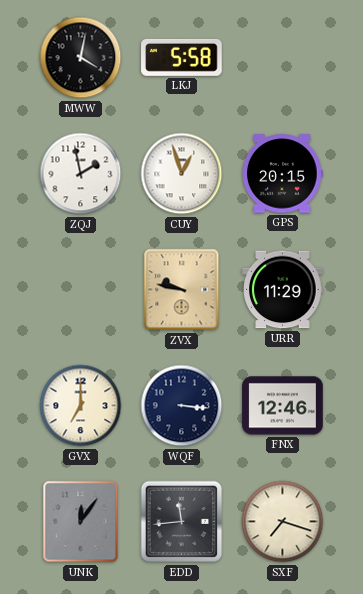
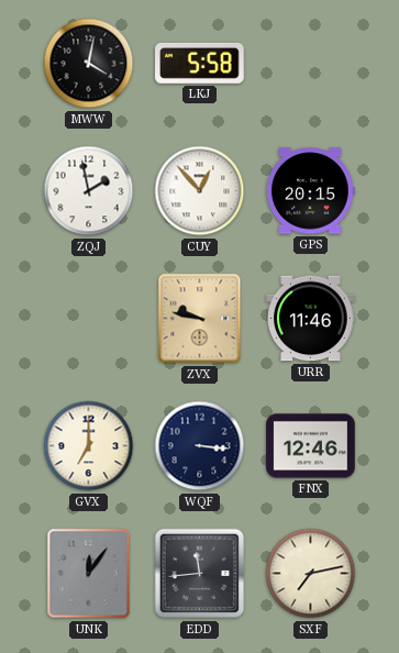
CUY: 12:57 -> 12:53
URR: 11:29 -> 11:46
SXF: 7:18 -> 7:13
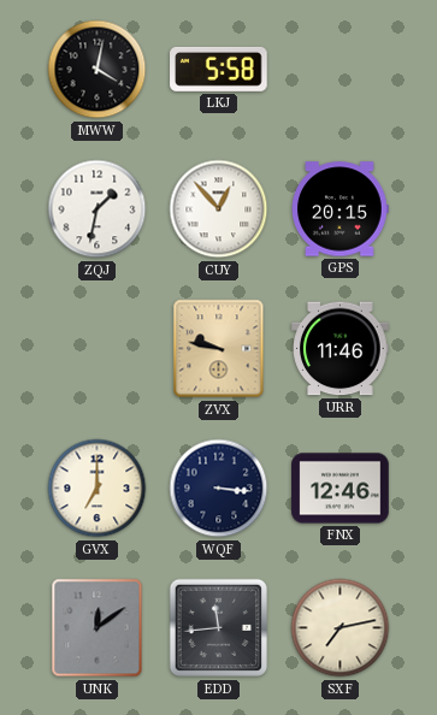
ZQJ: 1:58 -> 1:32
UNK: 12:06 -> 12:09
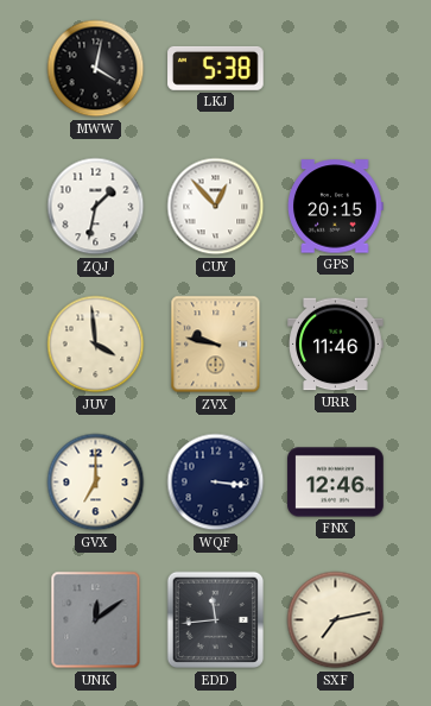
LKJ: 5:58 -> 5:38
JUV: none -> 3:59
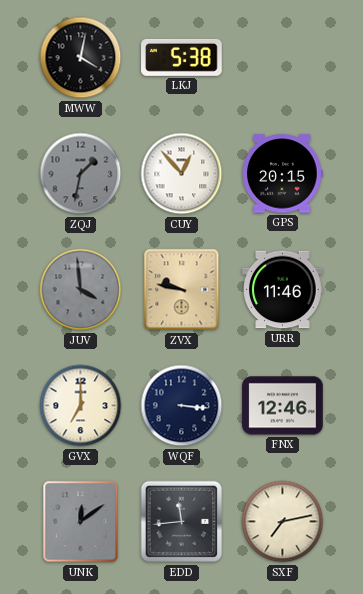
ZQJ dial: white -> grey
JUV dial: cream -> grey
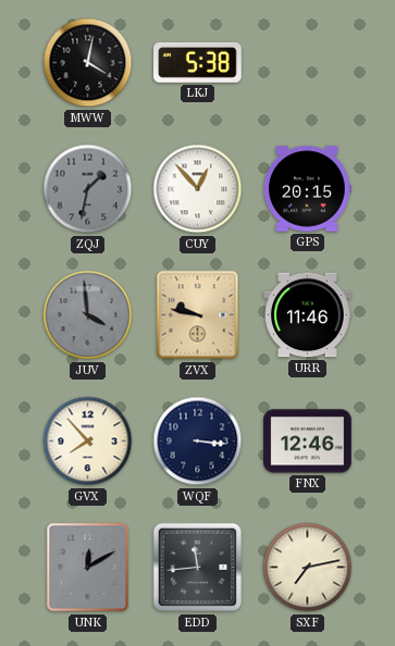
GVX: 7:00 -> 7:53
UNK: 12:09 -> 12:10
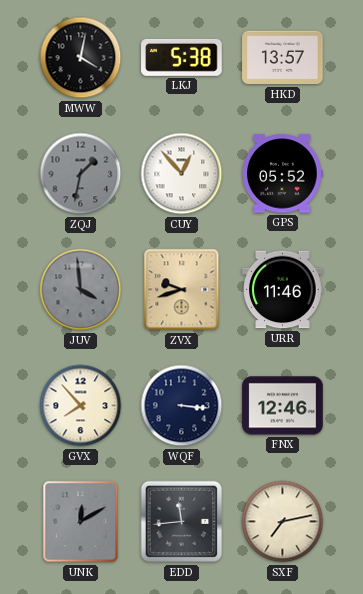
HKD: none -> 13:57
GPS: 20:15 -> 05:52
ZVX: 9:47 -> 9:42
